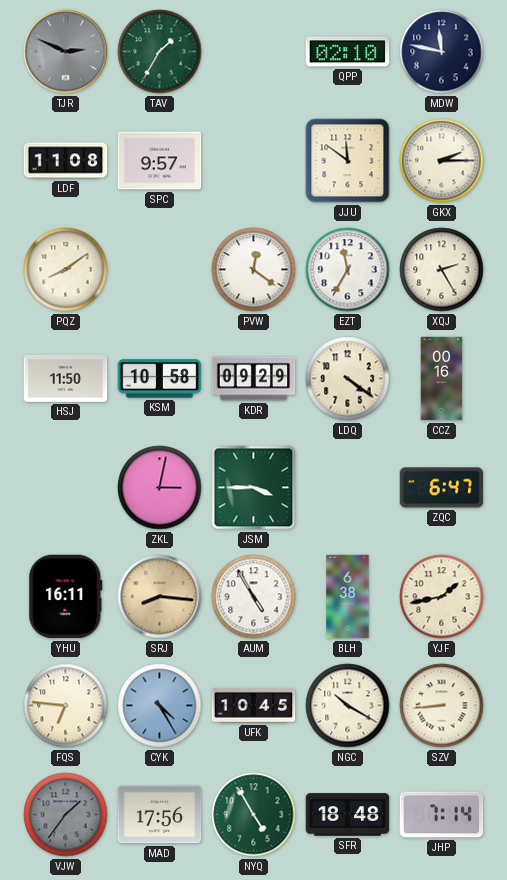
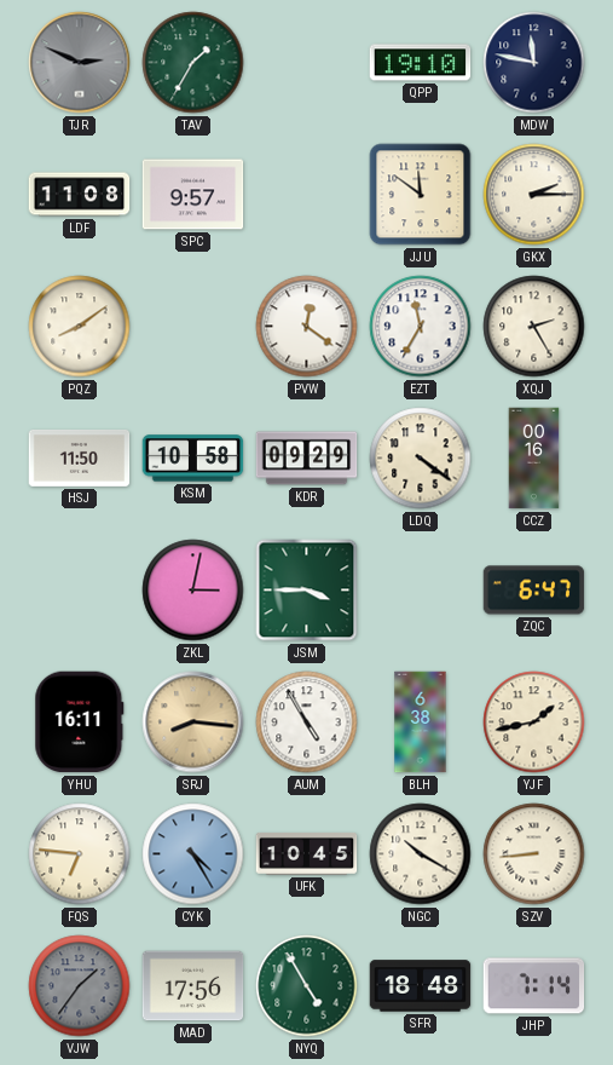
QPP: 02:10 -> 19:10
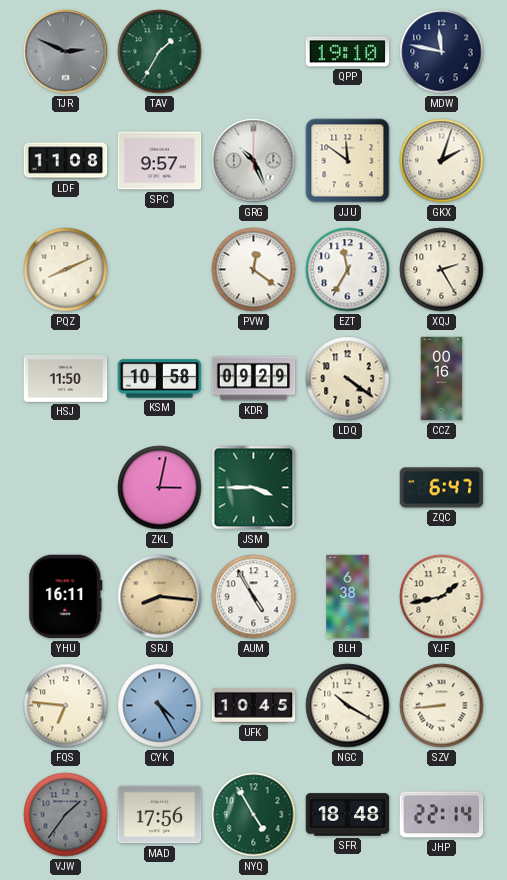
GRG: none -> 10:26
GKX: 2:15 -> 2:03
PQZ: 8:09 -> 8:11
JHP: 7:14 -> 22:14
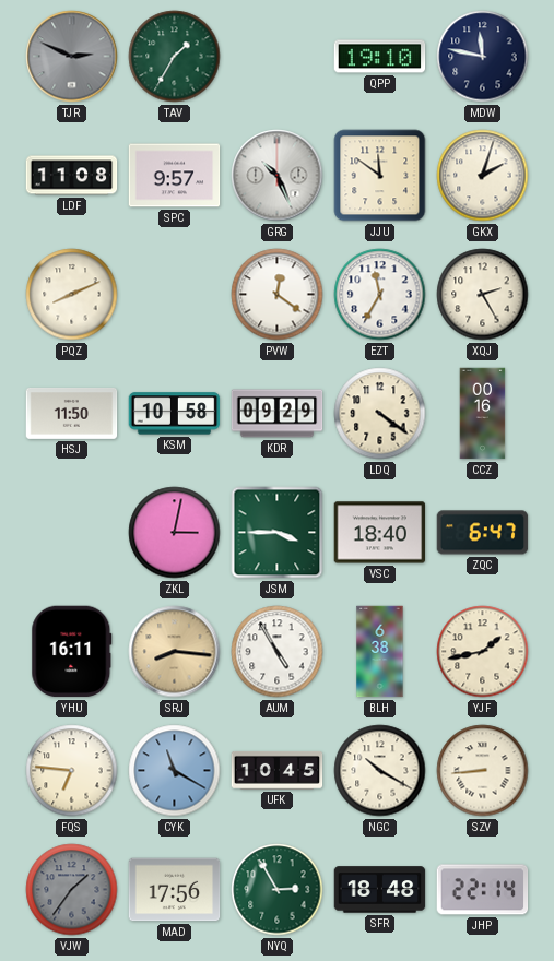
VSC: none -> 18:40
CYK: 4:25 -> 11:20
NYQ: 4:55 -> 2:55
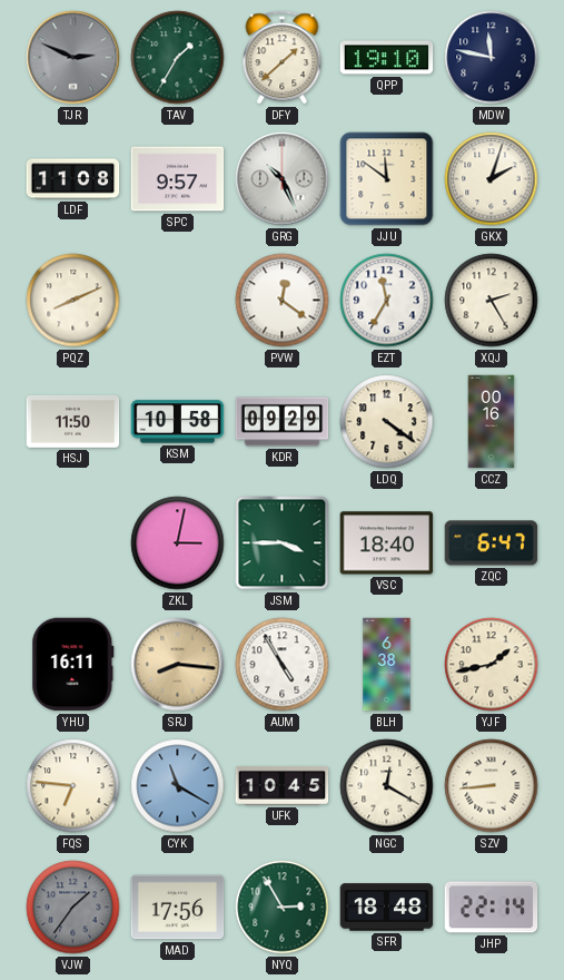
DFY: none -> 1:38
NGC: 10:20 -> 12:20
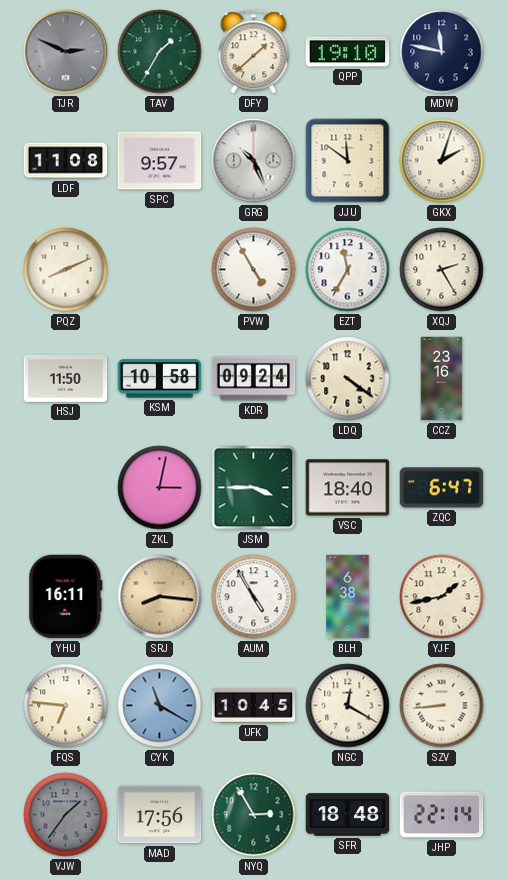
PVW: 12:21 -> 4:55
KDR: 09:29 -> 09:24
CCZ: 00:16 -> 23:16
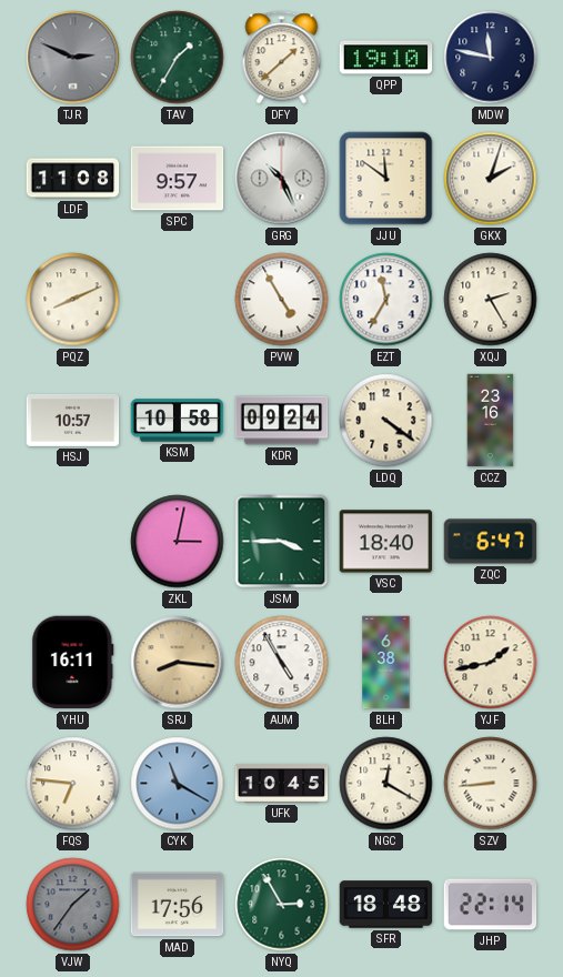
HSJ: 11:50 -> 10:57
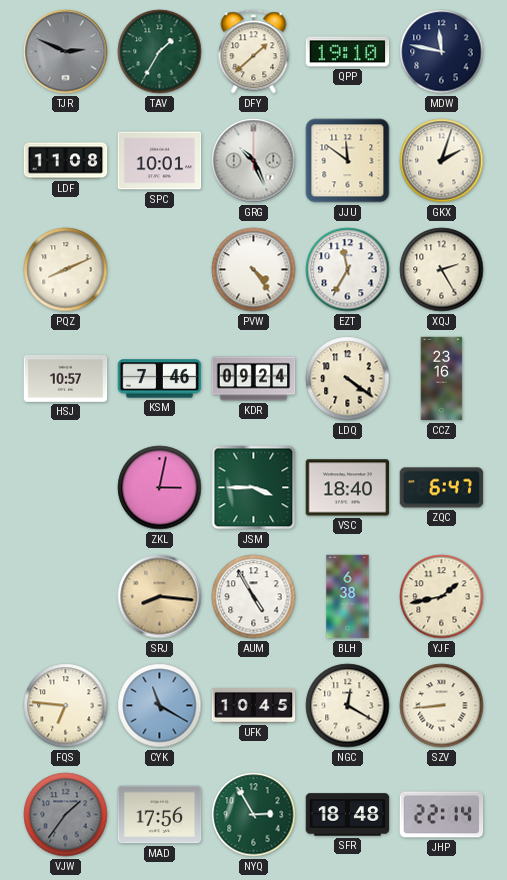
SPC: 9:57 -> 10:01
PVW: 4:55 -> 4:24
KSM: 10:58 -> 7:46
YHU: 16:11 -> none
